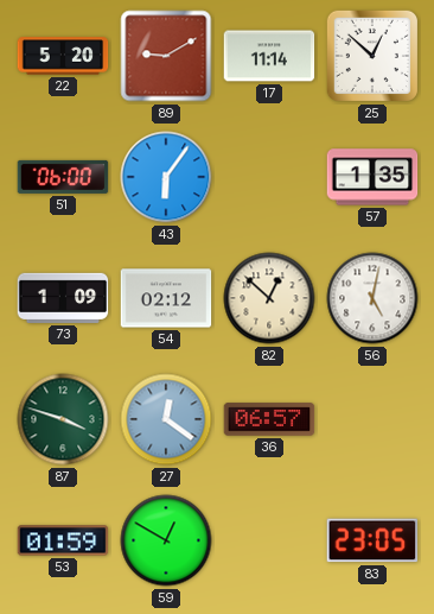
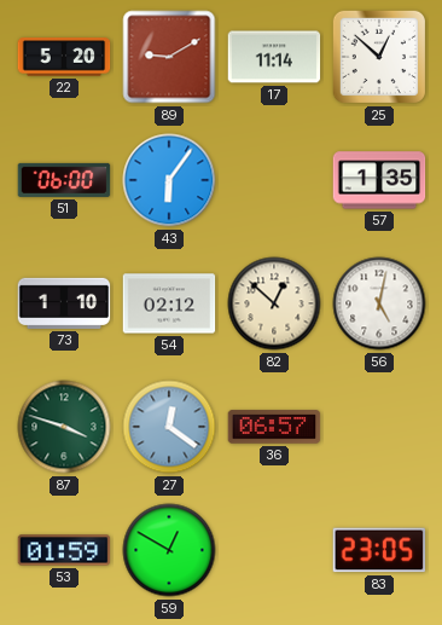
73: 1:09 -> 1:10
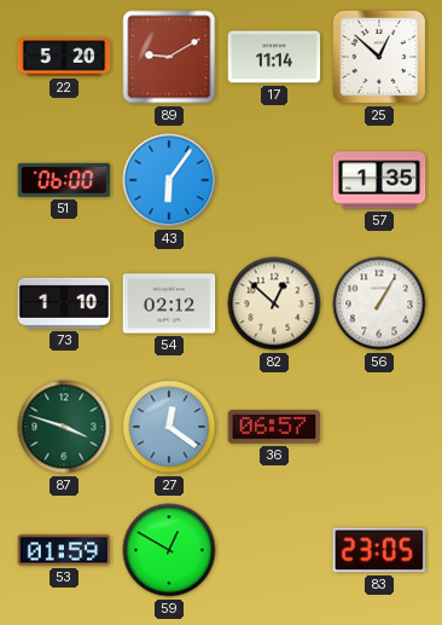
56: 5:02 -> 1:05
